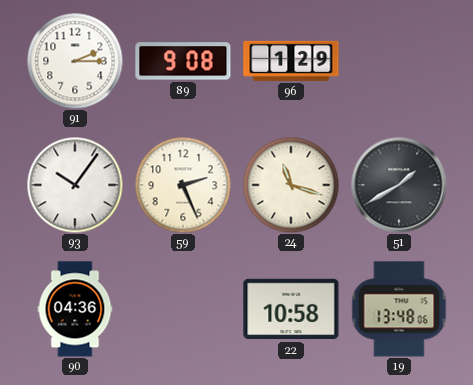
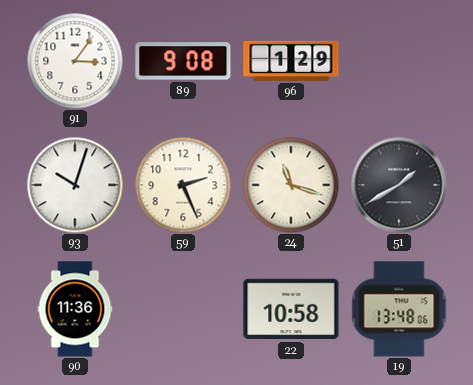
91: 2:15 -> 3:06
93: 10:06 -> 10:03
90: 04:36 -> 11:36
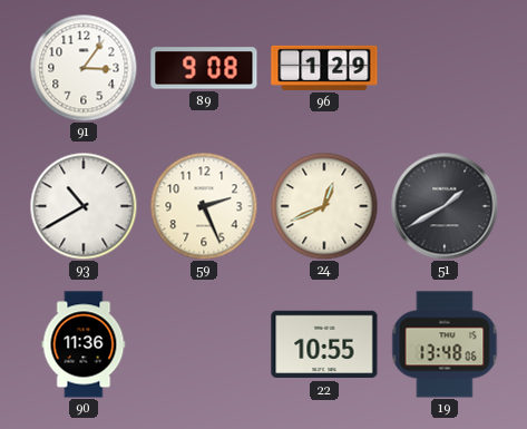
93: 10:03 -> 10:40
24: 11:18 -> 12:41
22: 10:58 -> 10:55
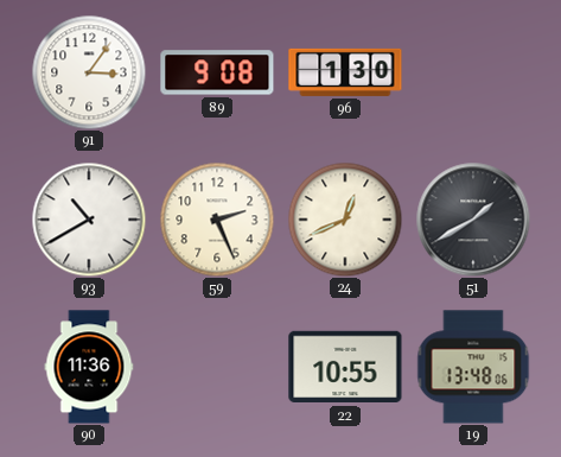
96: 1:29 -> 1:30
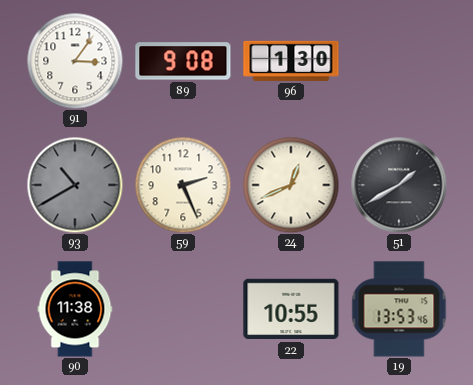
93 dial: white -> grey
90: 11:36 -> 11:38
19: 13:48 -> 13:53
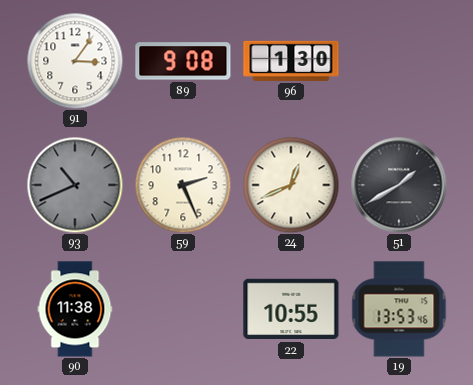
93: 10:40 -> 10:41
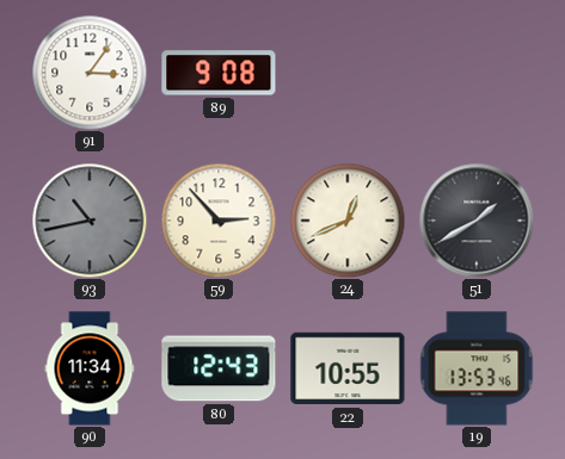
96: 1:30 -> none
93: 10:41 -> 10:43
59: 2:26 -> 2:53
90: 11:38 -> 11:34
80: none -> 12:43
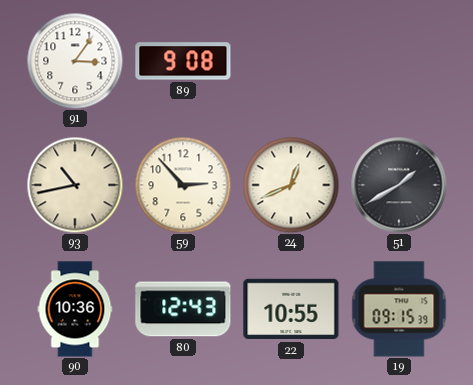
93 dial: grey -> cream
90: 11:34 -> 10:36
19: 13:53 -> 09:15
